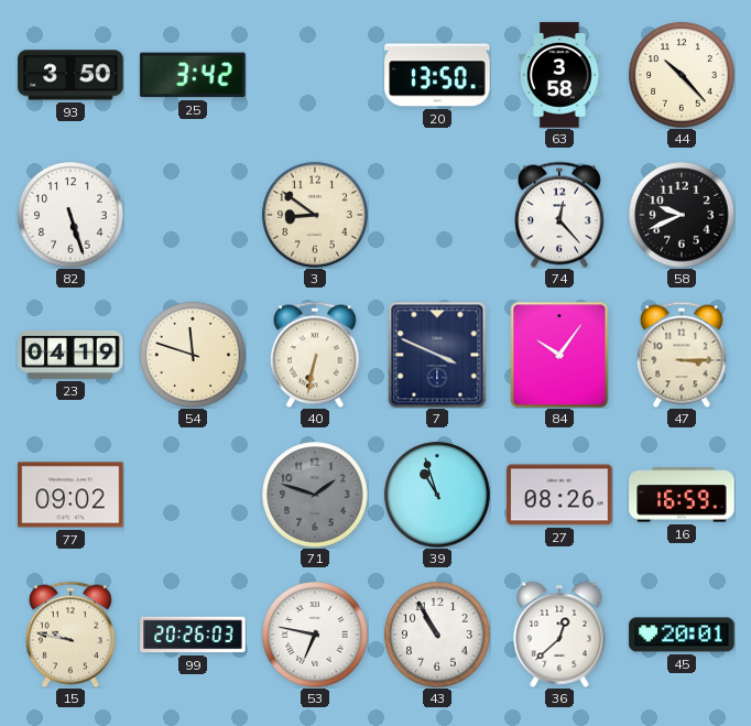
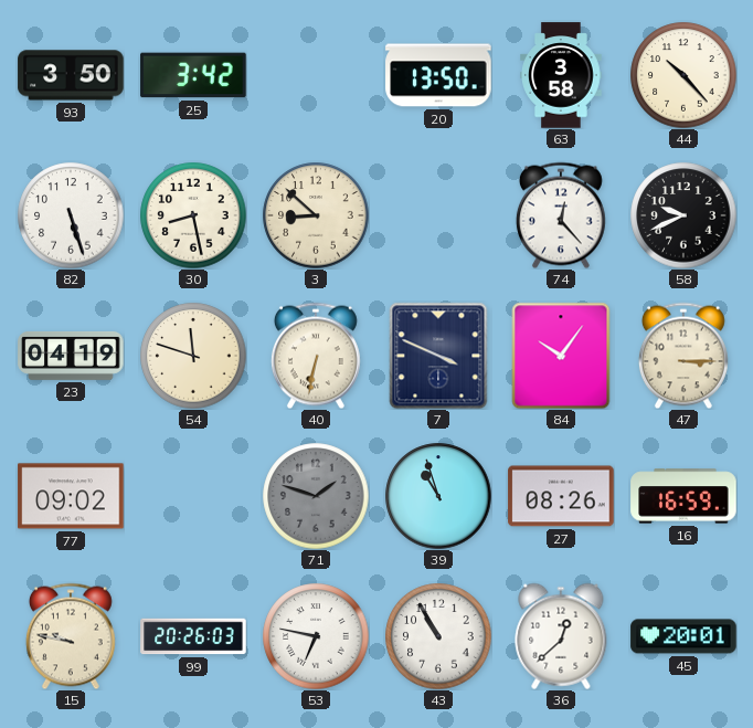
30: none -> 8:28
3: 8:51 -> 8:52
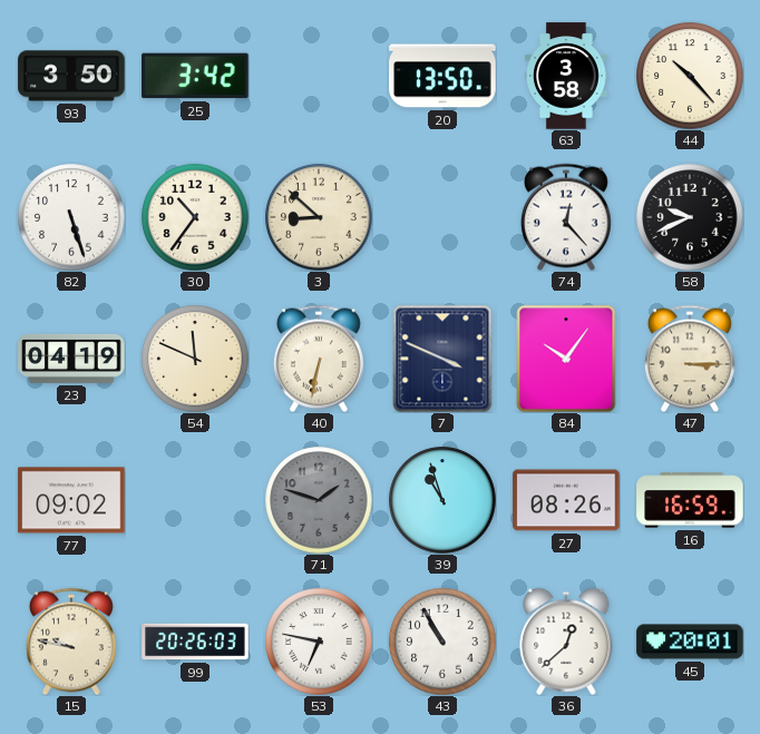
30: 8:28 -> 10:36
54: 11:48 -> 11:49
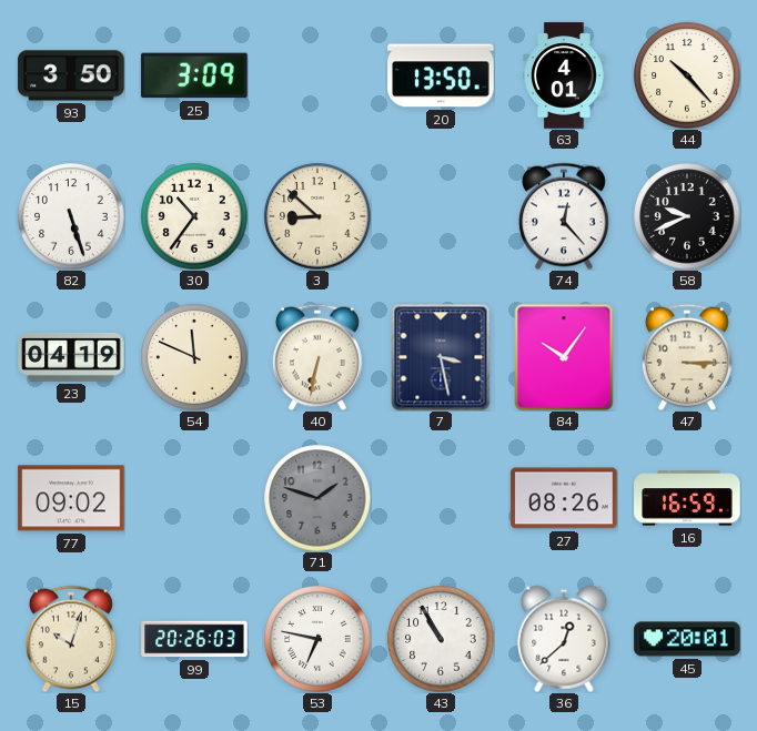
25: 3:42 -> 3:09
63: 3:58 -> 4:01
7: 3:49 -> 3:28
39: 10:57 -> none
15: 9:47 -> 10:03
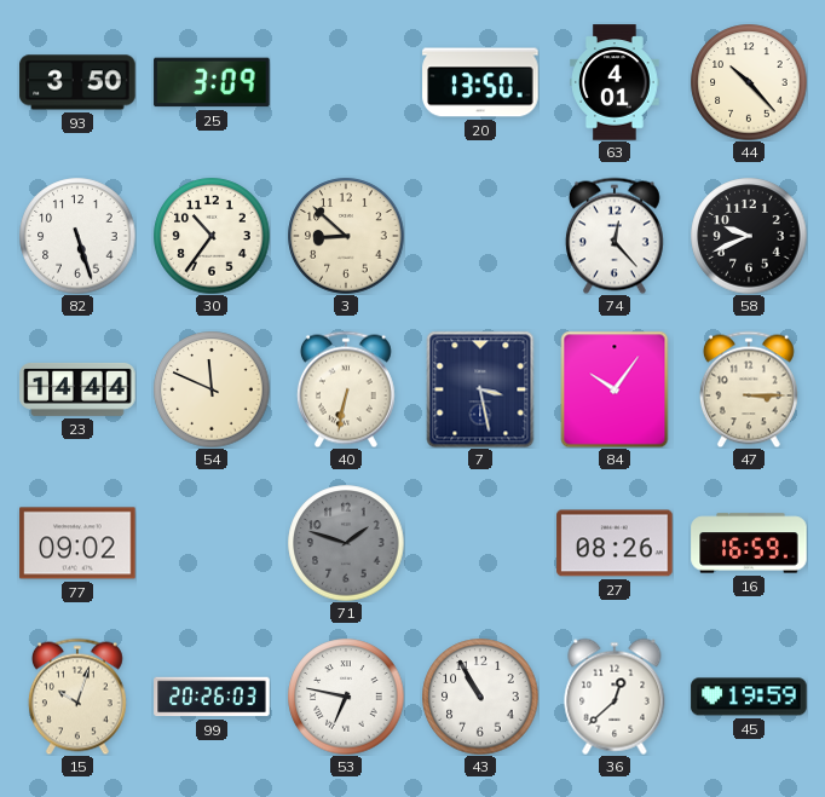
23: 04:19 -> 14:44
45: 20:01 -> 19:59
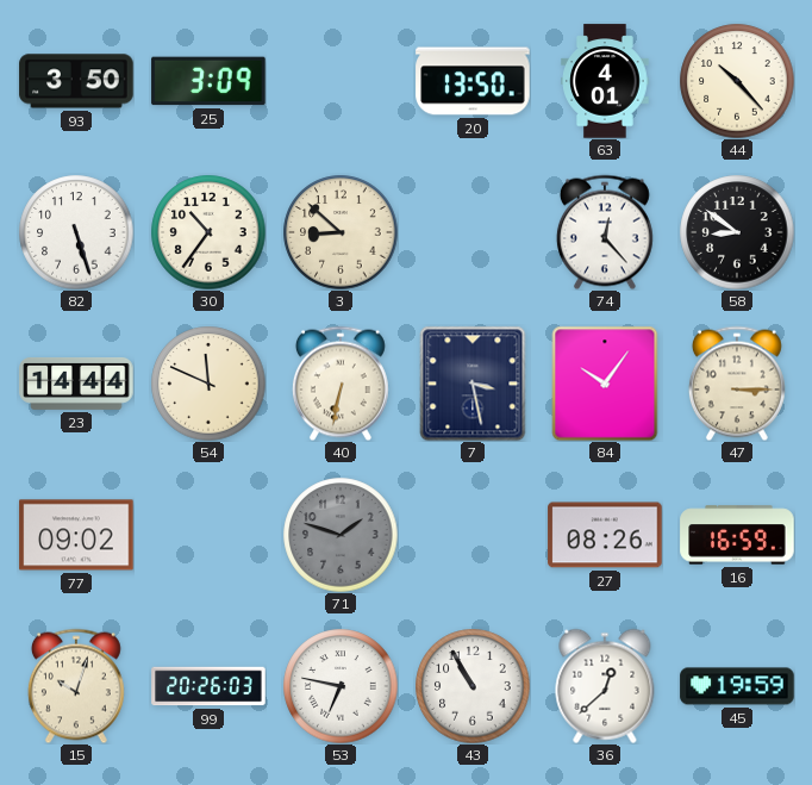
58: 9:41 -> 8:51
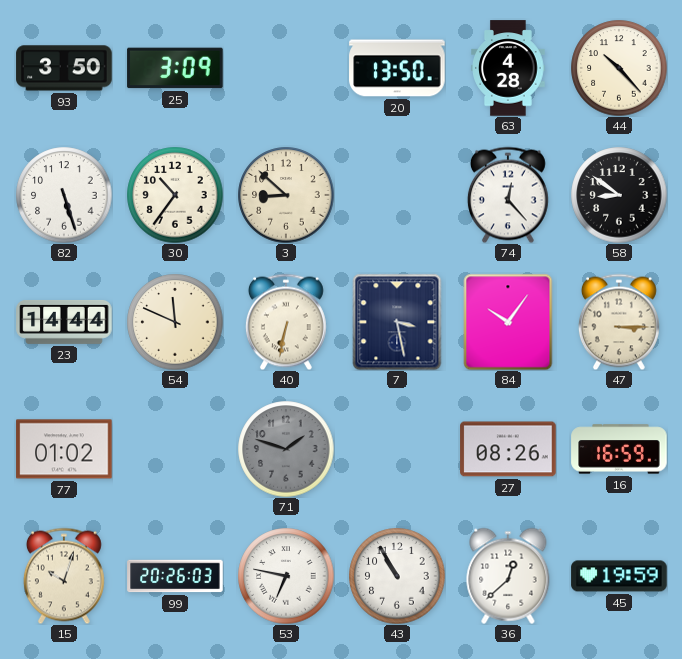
63: 4:01 -> 4:28
77: 09:02 -> 01:02
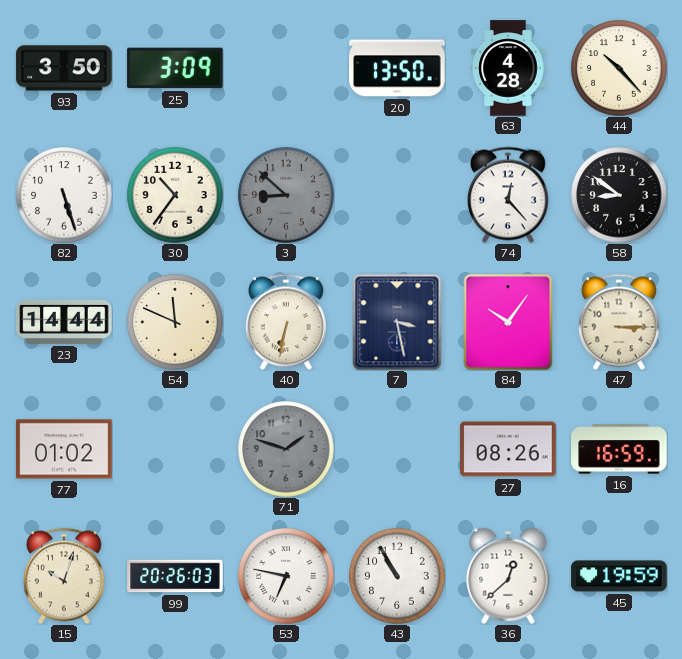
3 dial: cream -> grey
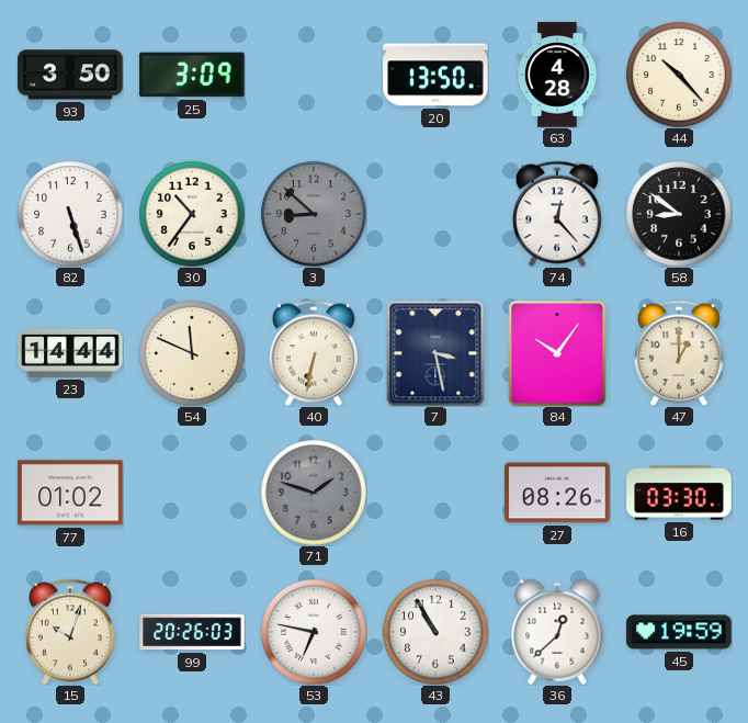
47: 3:15 -> 1:00
16: 16:59 -> 03:30
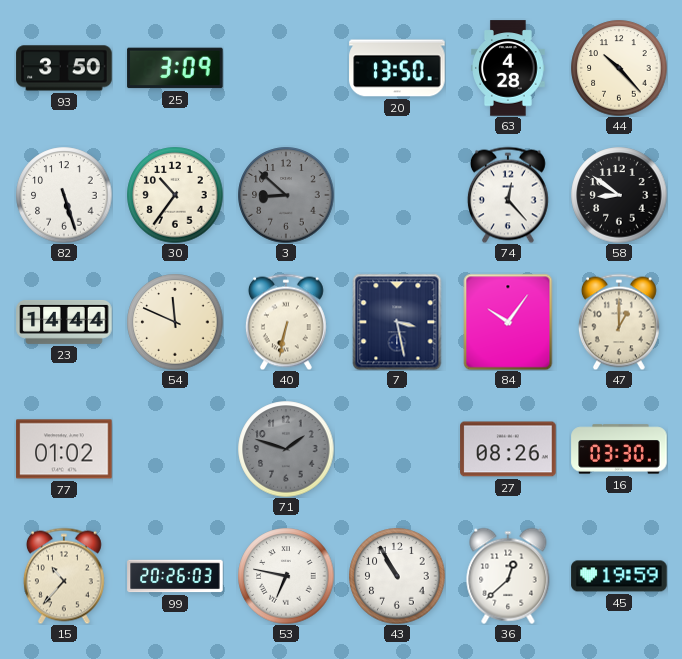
15: 10:03 -> 10:37
